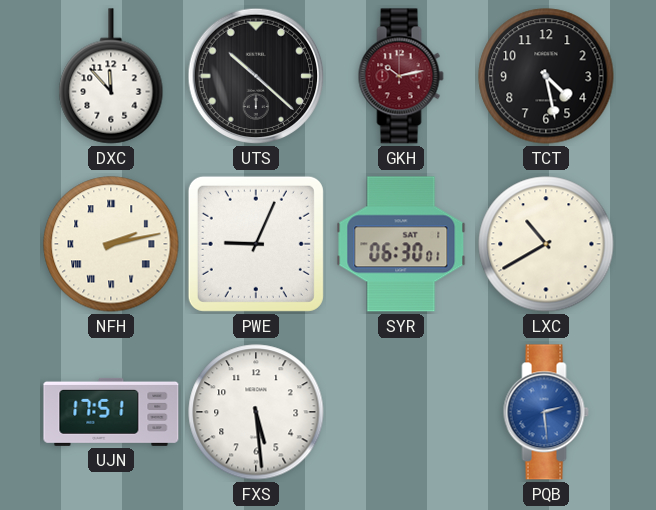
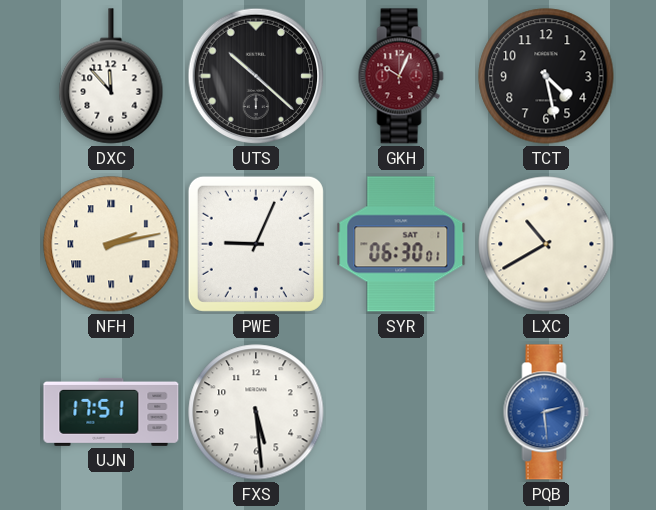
GKH: 10:13 -> 10:04
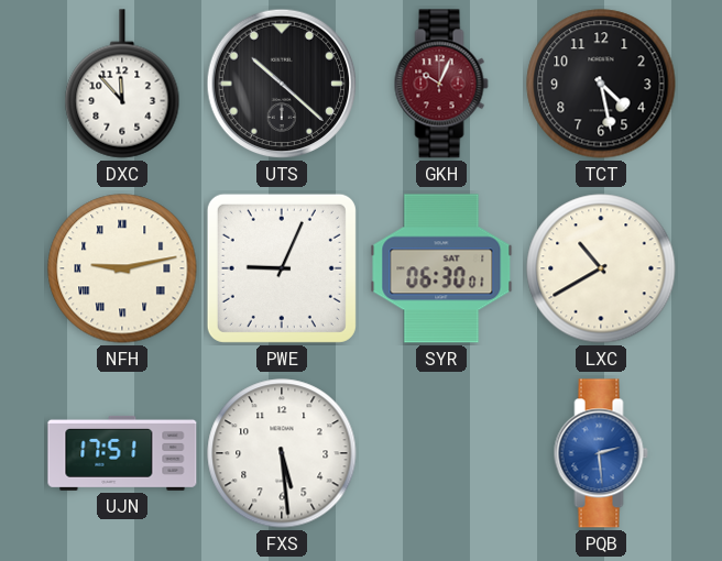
NFH: 2:13 -> 9:13
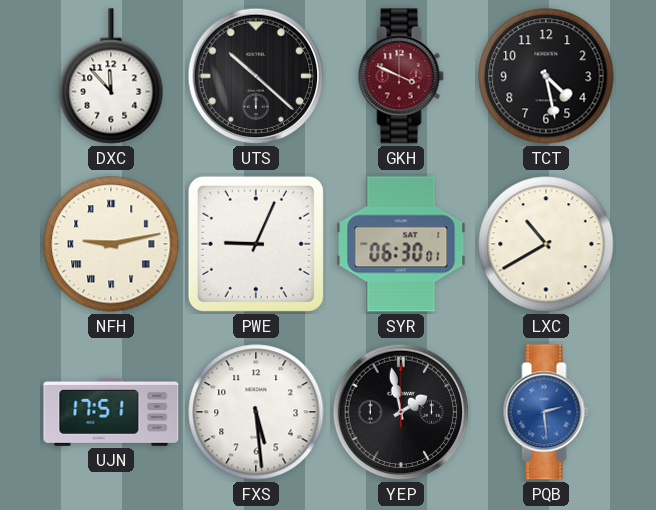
GKH: 10:04 -> 3:49
YEP: none -> 1:58
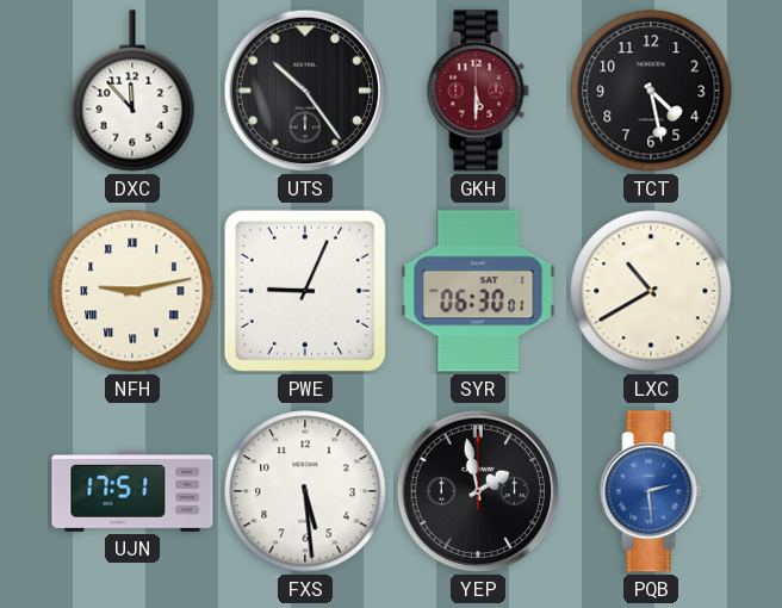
UTS: 10:22 -> 10:24
GKH: 3:49 -> 5:30
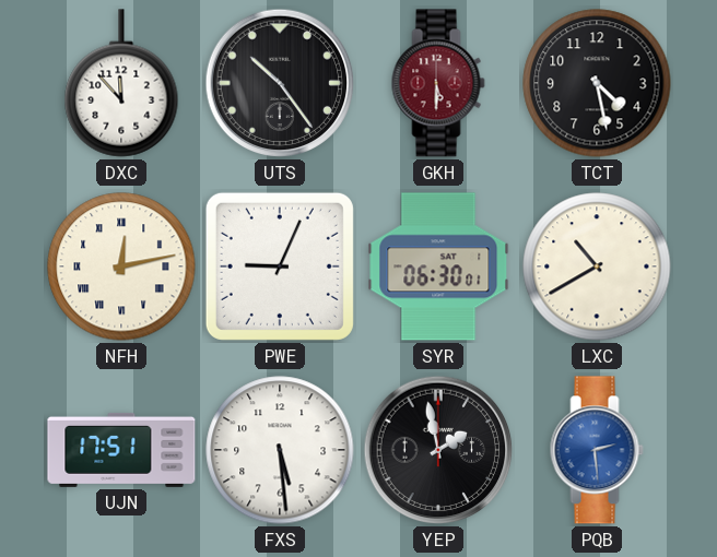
NFH: 9:13 -> 12:13
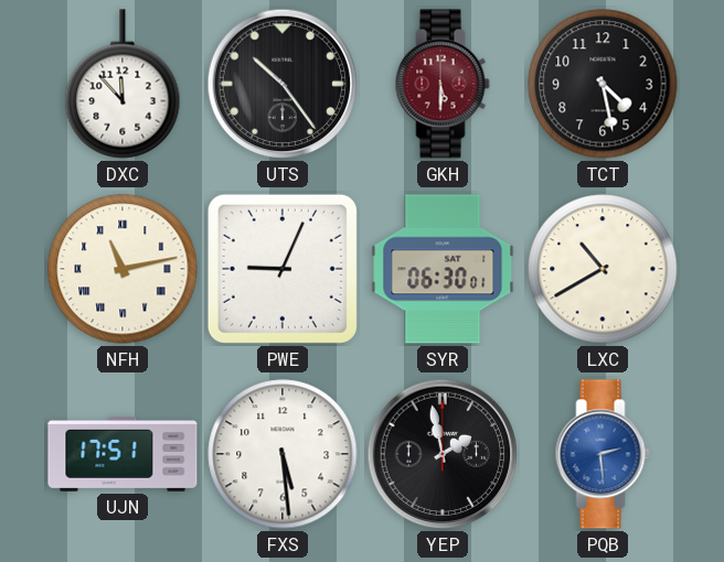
NFH: 12:13 -> 11:13
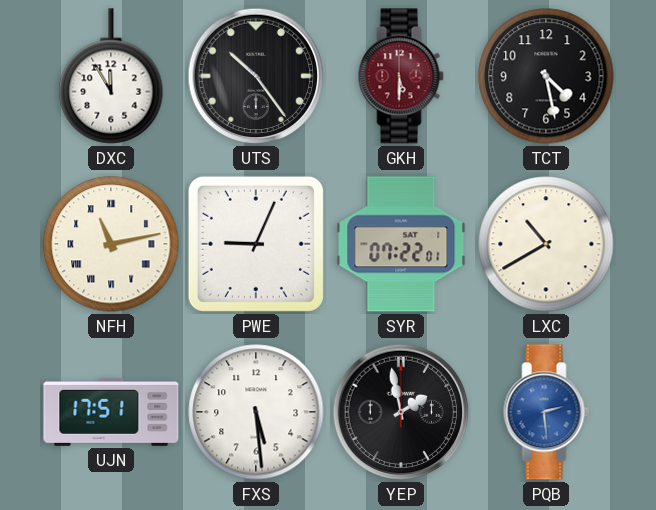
DXC: 11:53 -> 11:55
SYR: 06:30 -> 07:22
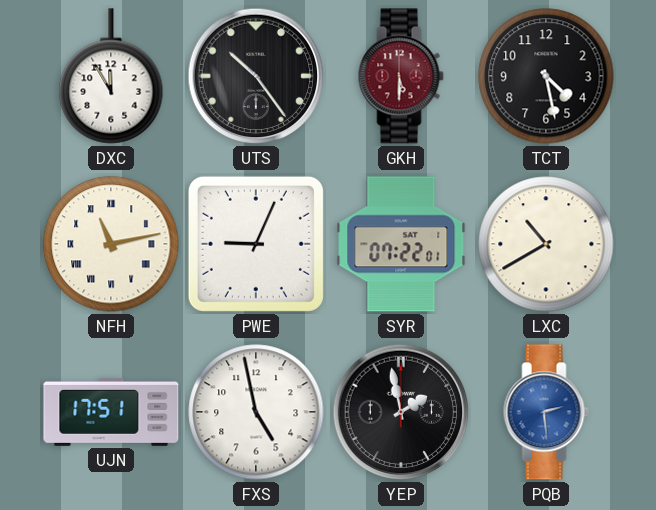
FXS: 5:29 -> 4:58
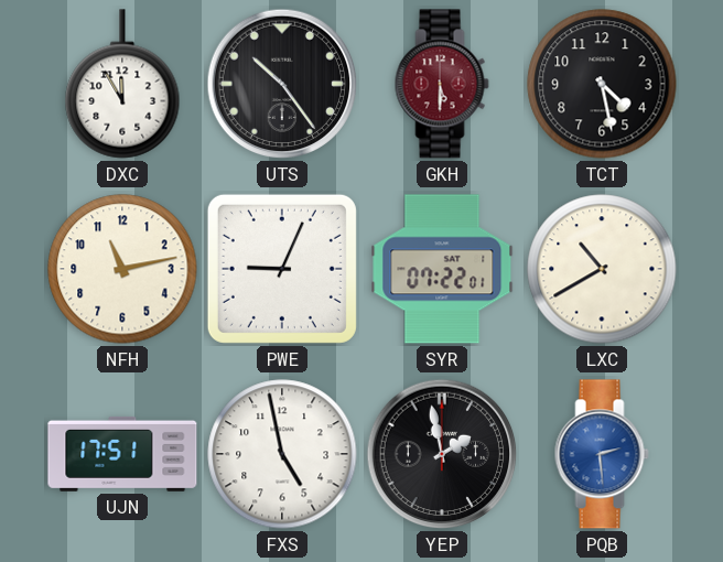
NFH numerals: Roman -> Arabic
